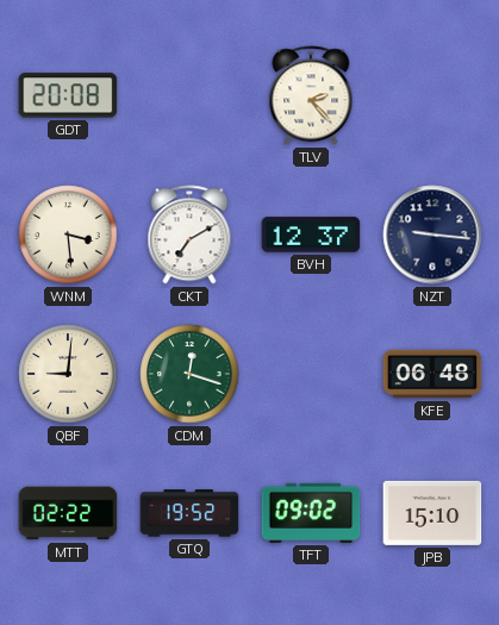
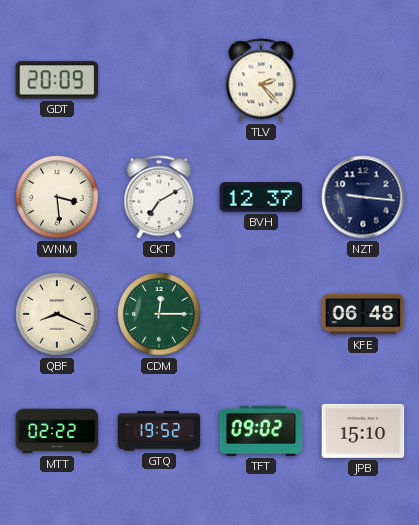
GDT: 20:08 -> 20:09
QBF: 9:01 -> 8:19
CDM: 12:18 -> 12:15
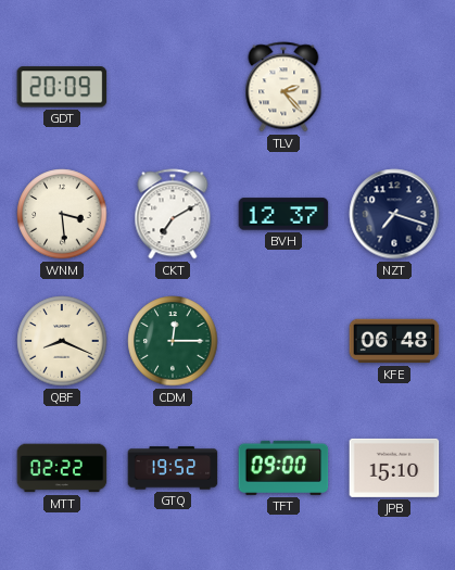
NZT: 9:16 -> 7:18
TFT: 09:02 -> 09:00
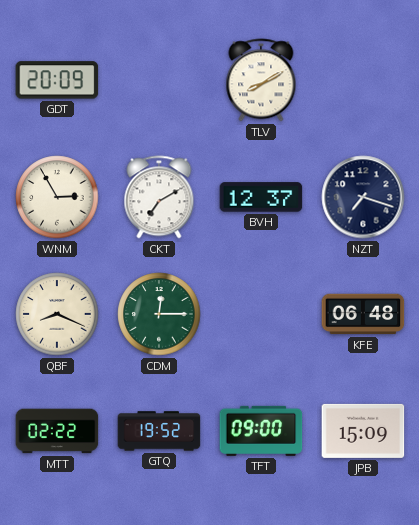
TLV: 2:23 -> 8:10
WNM: 3:29 -> 2:55
JPB: 15:10 -> 15:09
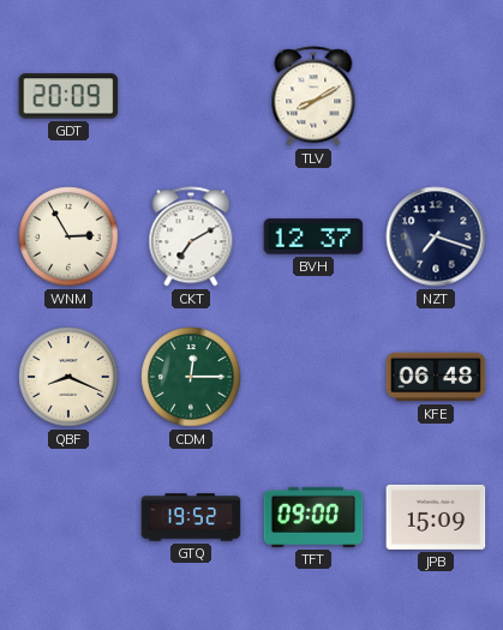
MTT: 02:22 -> none
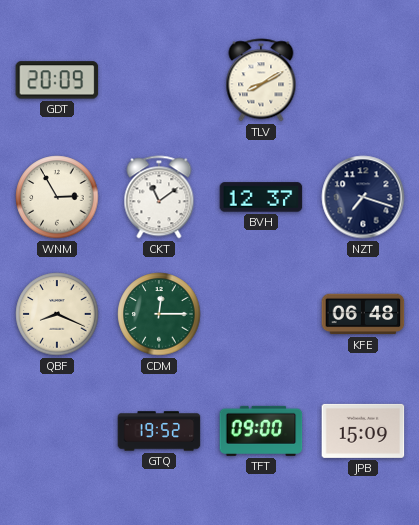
CKT: 7:10 -> 11:09
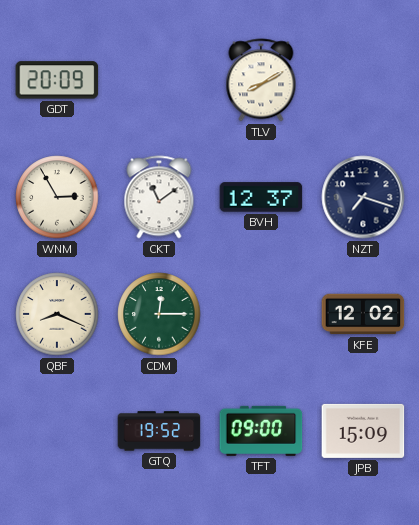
KFE: 06:48 -> 12:02
